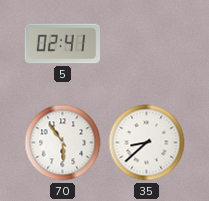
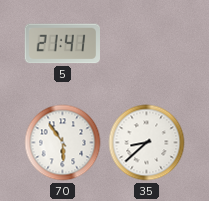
5: 02:41 -> 21:41
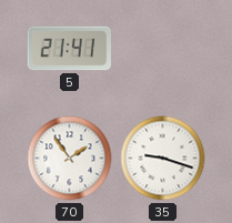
70: 5:54 -> 1:54
35: 8:38 -> 9:18
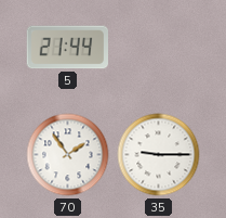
5: 21:41 -> 21:44
35: 9:18 -> 9:15
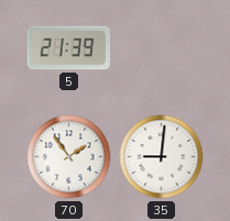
5: 21:44 -> 21:39
35: 9:15 -> 9:01
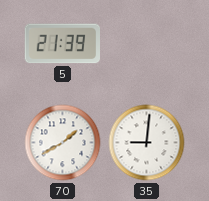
70: 1:54 -> 1:40
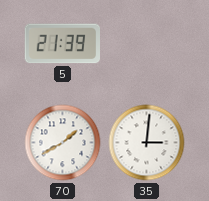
35: 9:01 -> 3:01
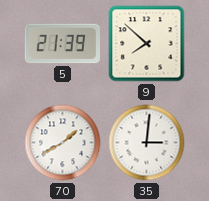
9: none -> 7:52
